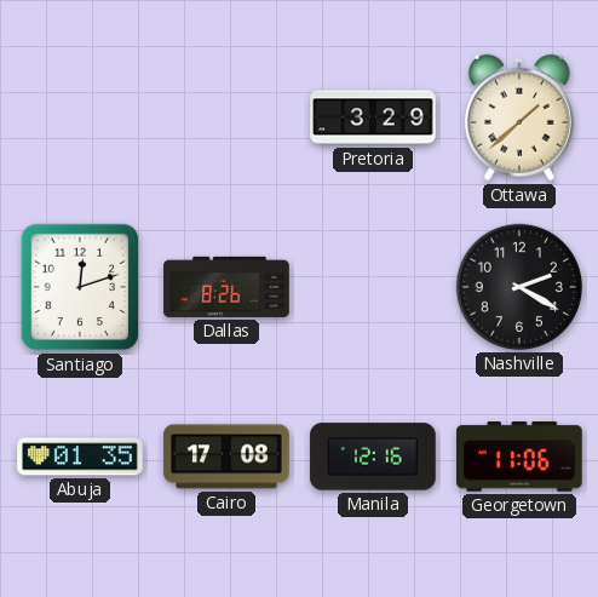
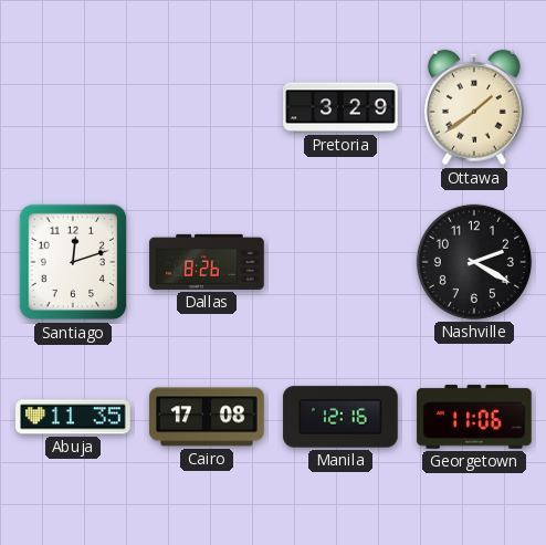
Ottawa: 1:38 -> 1:39
Abuja: 01:35 -> 11:35
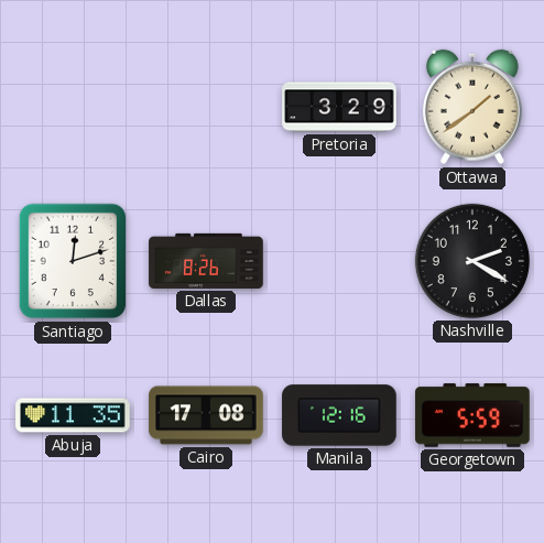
Georgetown: 11:06 -> 5:59
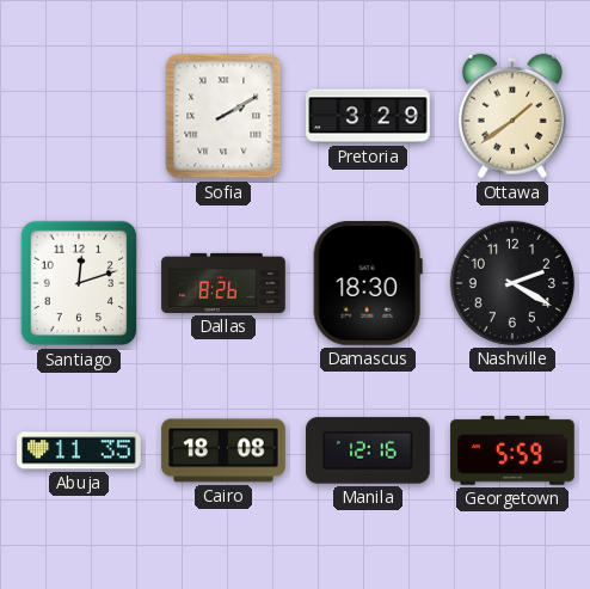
Sofia: none -> 2:10
Damascus: none -> 18:30
Cairo: 17:08 -> 18:08
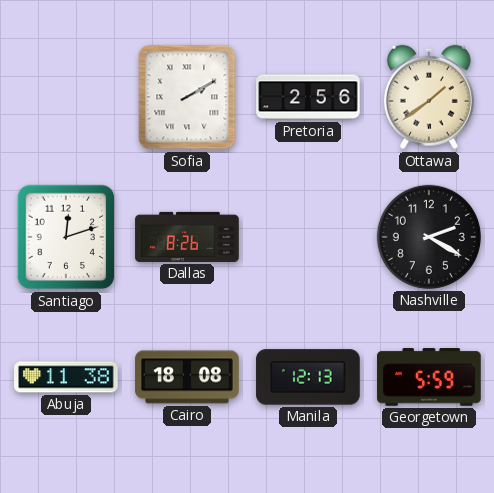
Pretoria: 3:29 -> 2:56
Damascus: 18:30 -> none
Abuja: 11:35 -> 11:38
Manila: 12:16 -> 12:13
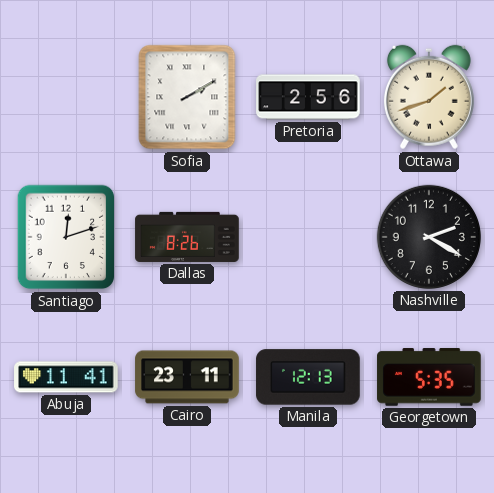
Ottawa: 1:39 -> 1:42
Abuja: 11:38 -> 11:41
Cairo: 18:08 -> 23:11
Georgetown: 5:59 -> 5:35
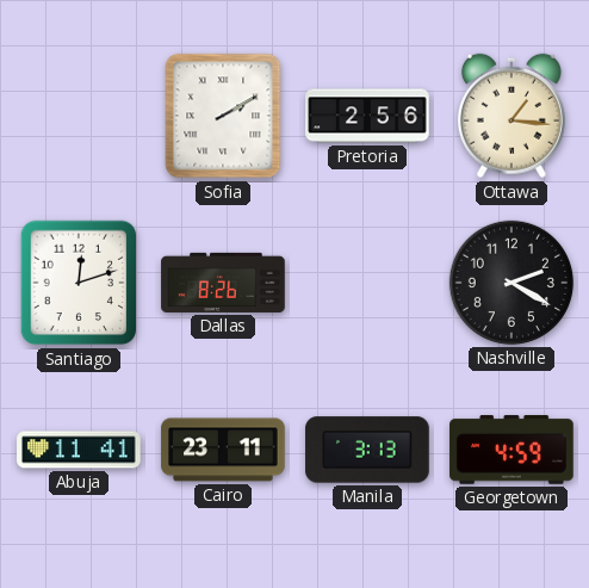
Ottawa: 1:42 -> 1:16
Manila: 12:13 -> 3:13
Georgetown: 5:35 -> 4:59
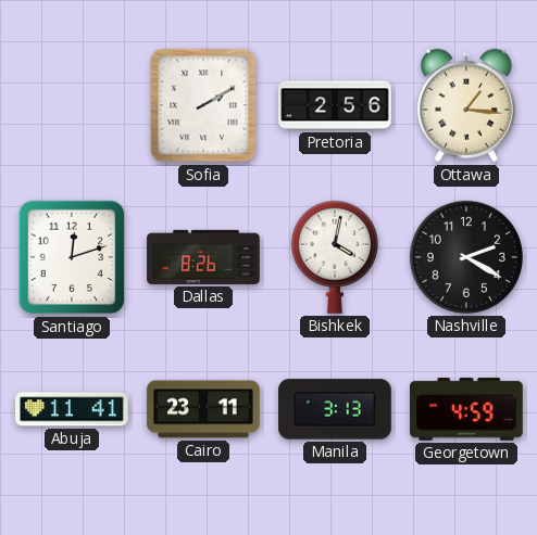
Bishkek: none -> 4:02
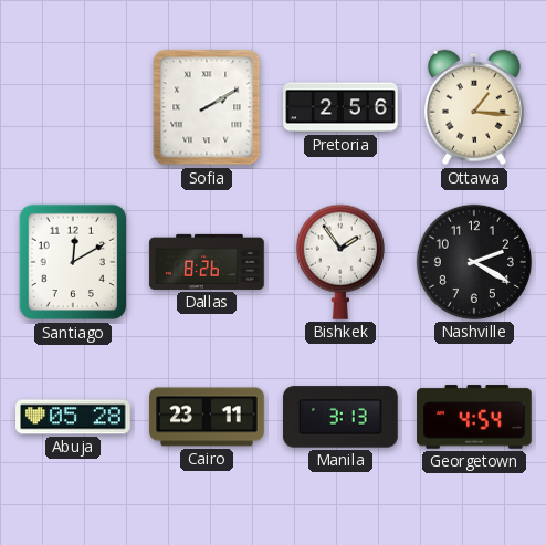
Santiago: 12:12 -> 12:10
Bishkek: 4:02 -> 1:54
Abuja: 11:41 -> 05:28
Georgetown: 4:59 -> 4:54
